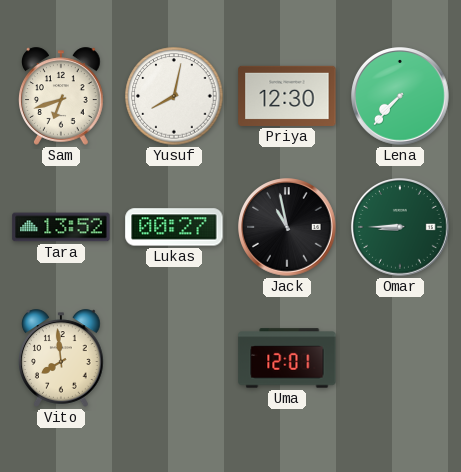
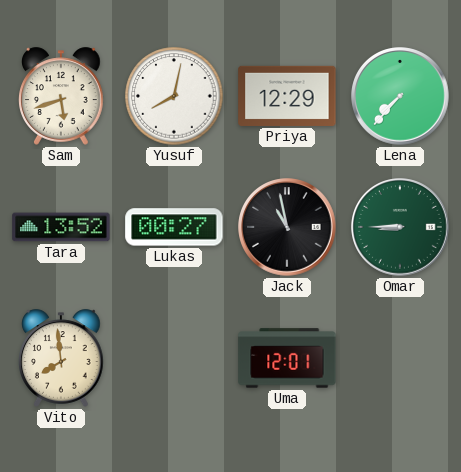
Sam: 6:42 -> 5:42
Priya: 12:30 -> 12:29
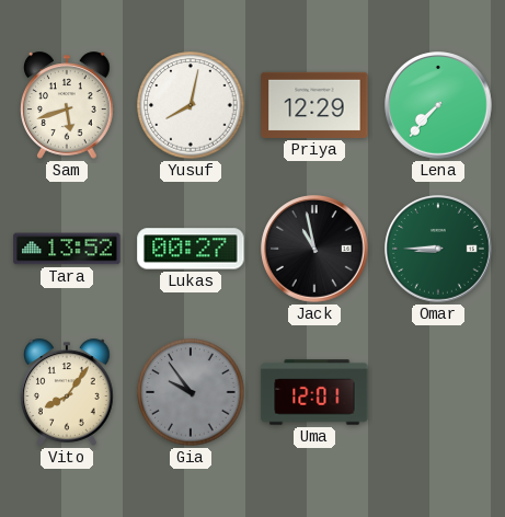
Vito: 7:59 -> 8:06
Gia: none -> 9:54
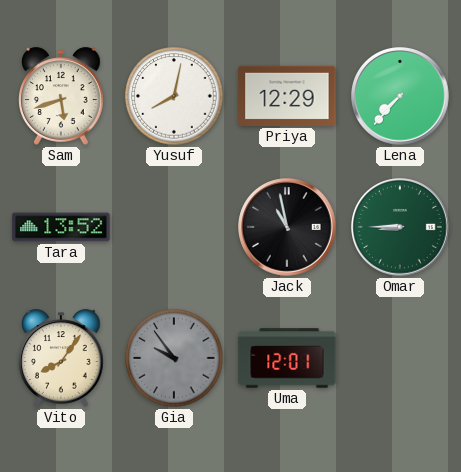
Lukas: 00:27 -> none
